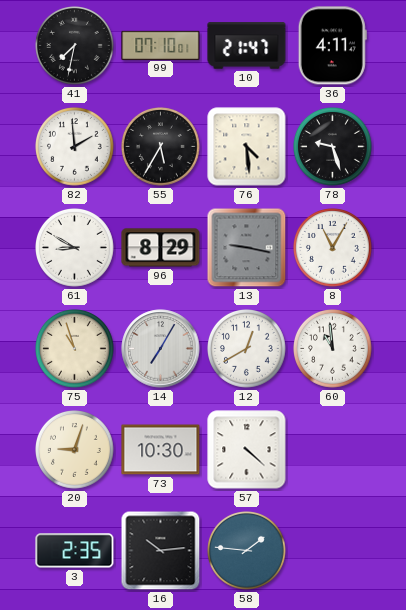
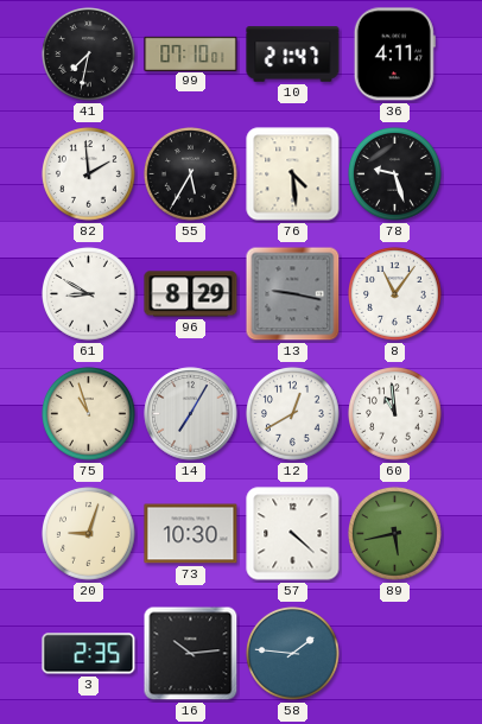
8: 11:05 -> 11:06
89: none -> 5:43
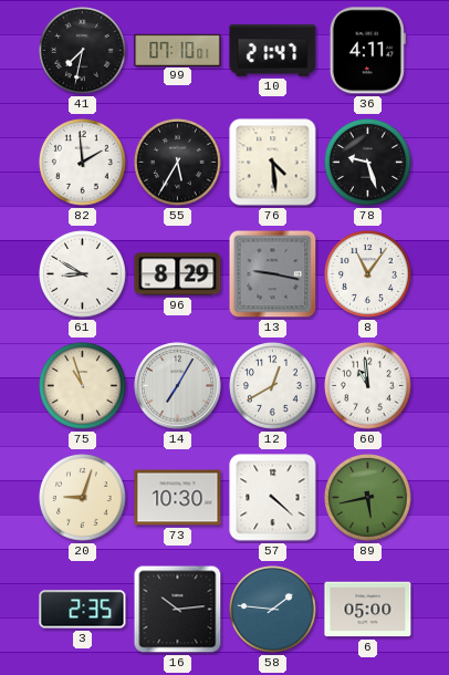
6: none -> 05:00
